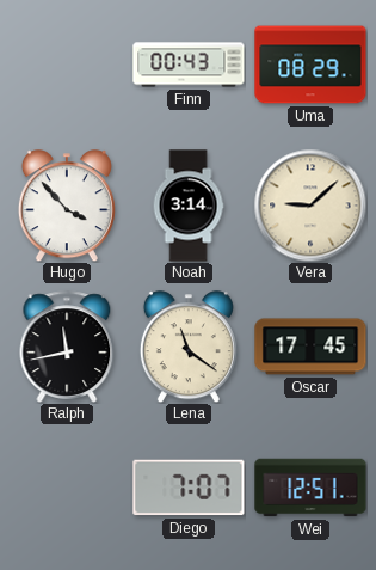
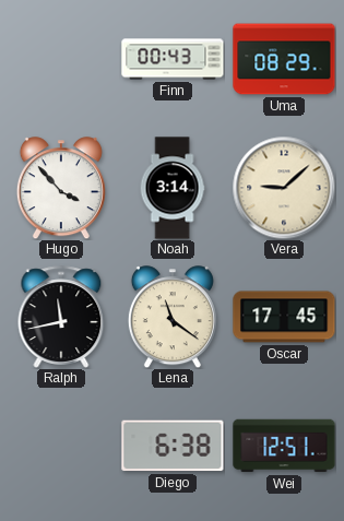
Diego: 7:07 -> 6:38
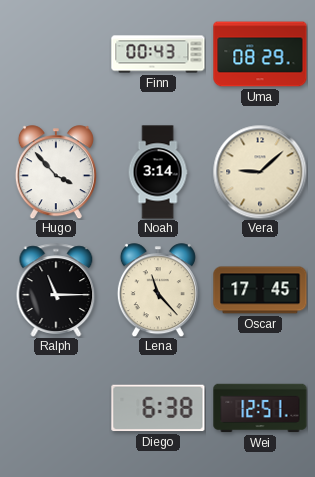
Ralph: 11:43 -> 11:15
Lena: 11:21 -> 11:23
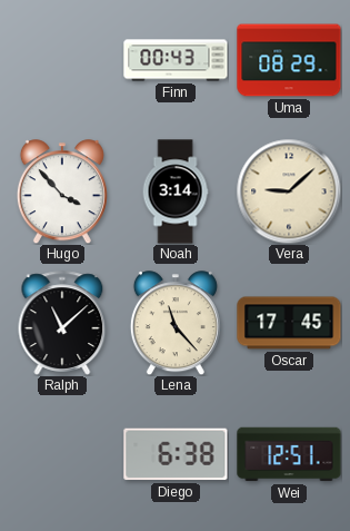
Ralph: 11:15 -> 11:08
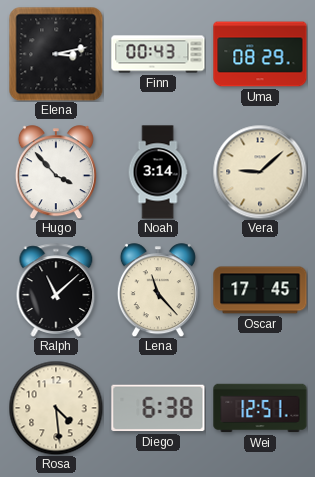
Elena: none -> 3:13
Rosa: none -> 4:29
